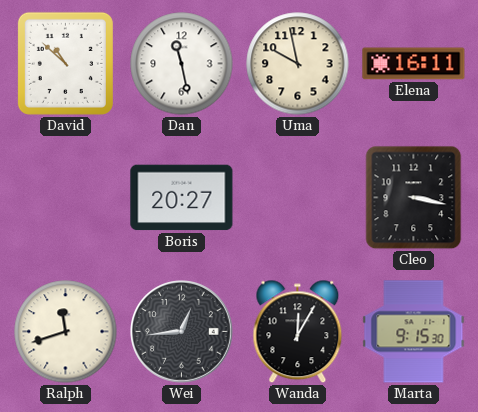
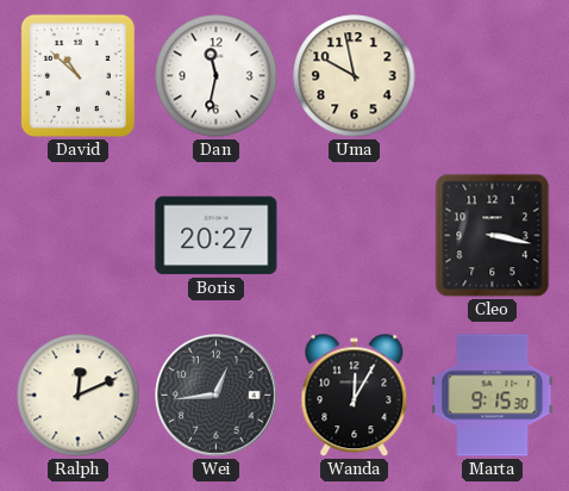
Dan: 11:28 -> 11:32
Elena: 16:11 -> none
Ralph: 11:42 -> 12:11
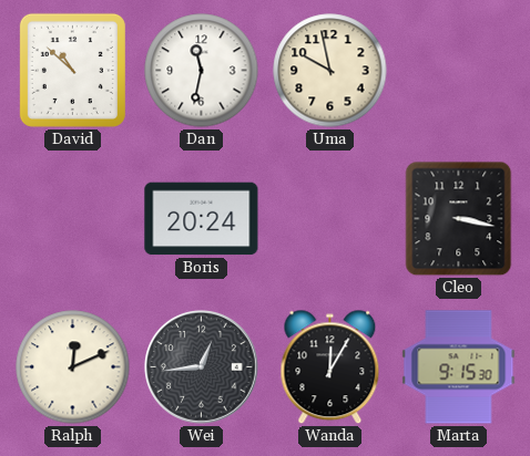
Boris: 20:27 -> 20:24
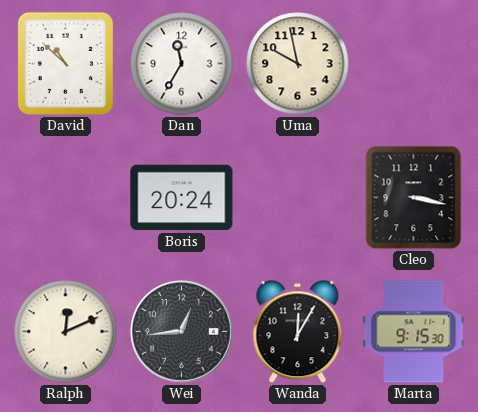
Dan: 11:32 -> 11:35
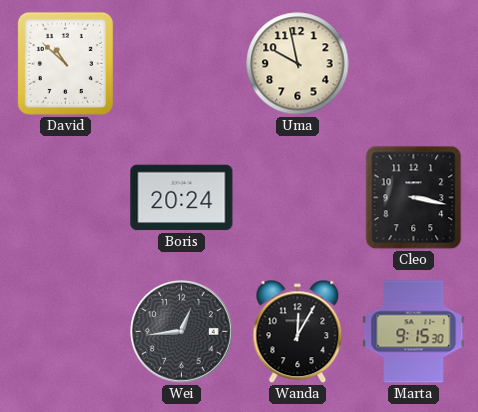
Dan: 11:35 -> none
Ralph: 12:11 -> none
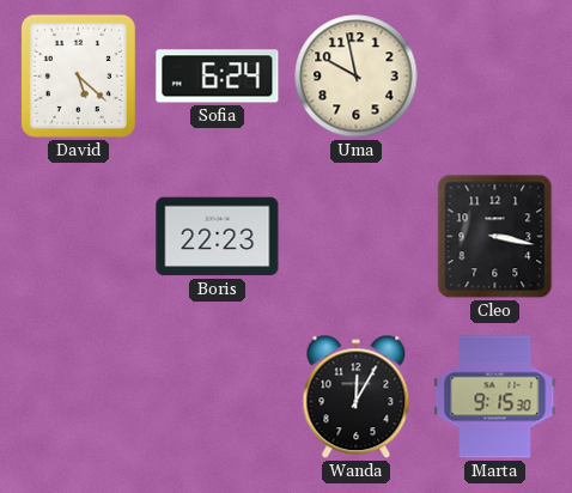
David: 10:52 -> 5:22
Sofia: none -> 6:24
Boris: 20:24 -> 22:23
Wei: 12:44 -> none
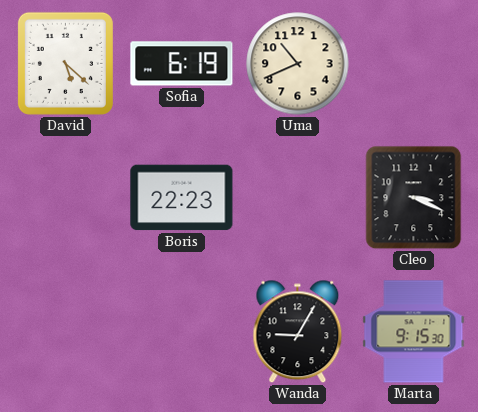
Sofia: 6:24 -> 6:19
Uma: 9:58 -> 10:41
Cleo: 3:17 -> 3:19
Wanda: 12:05 -> 9:05
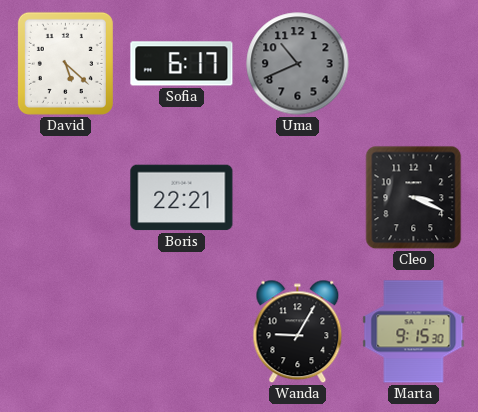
Sofia: 6:19 -> 6:17
Uma dial: cream -> grey
Boris: 22:23 -> 22:21
